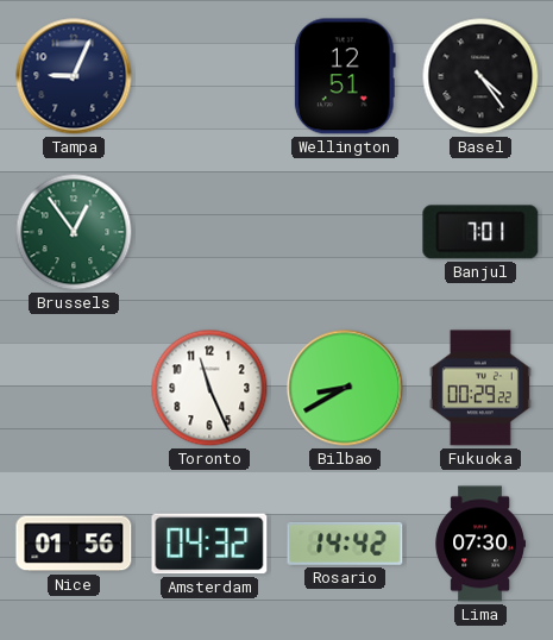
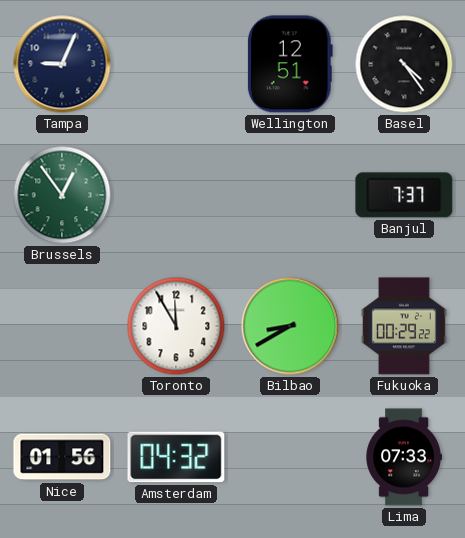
Banjul: 7:01 -> 7:37
Toronto: 11:26 -> 11:55
Rosario: 14:42 -> none
Lima: 07:30 -> 07:33
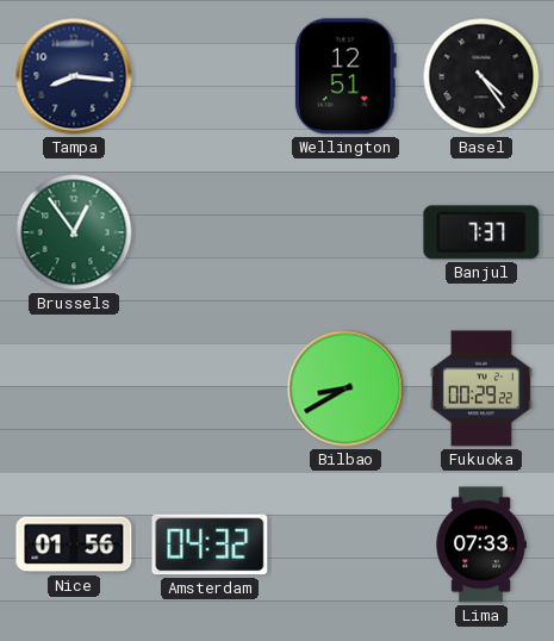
Tampa: 9:04 -> 8:16
Toronto: 11:55 -> none
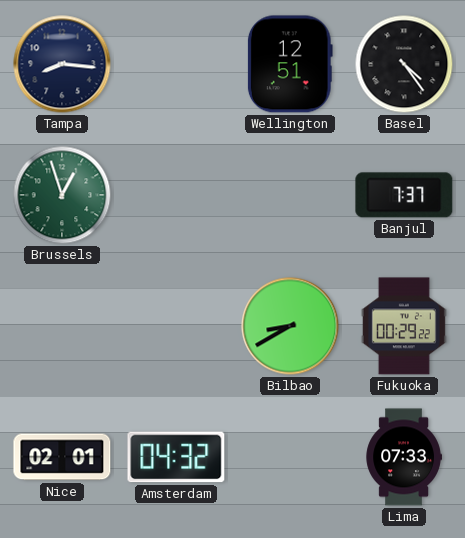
Brussels: 12:54 -> 12:57
Nice: 01:56 -> 02:01
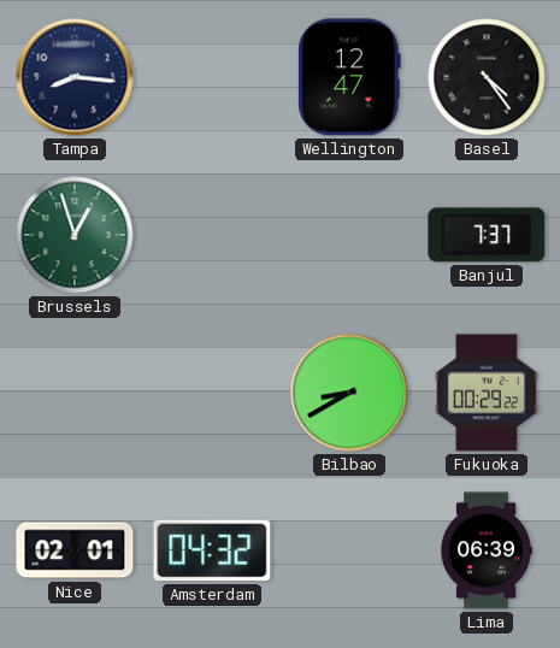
Wellington: 12:51 -> 12:47
Lima: 07:33 -> 06:39
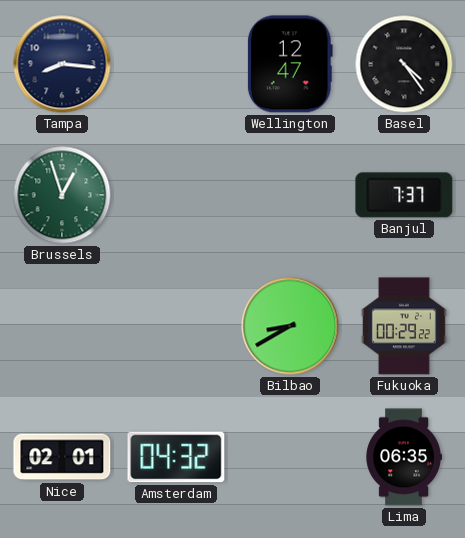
Lima: 06:39 -> 06:35
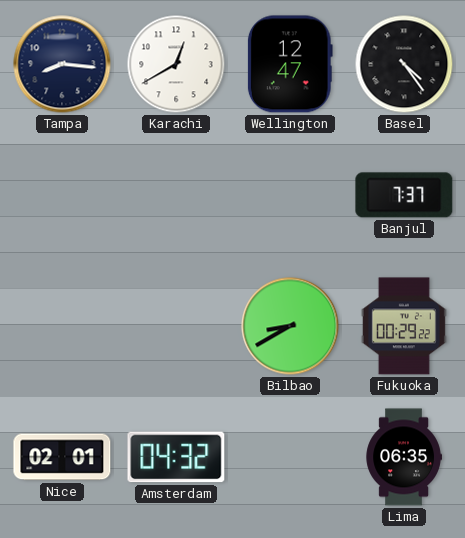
Karachi: none -> 12:40
Brussels: 12:57 -> none
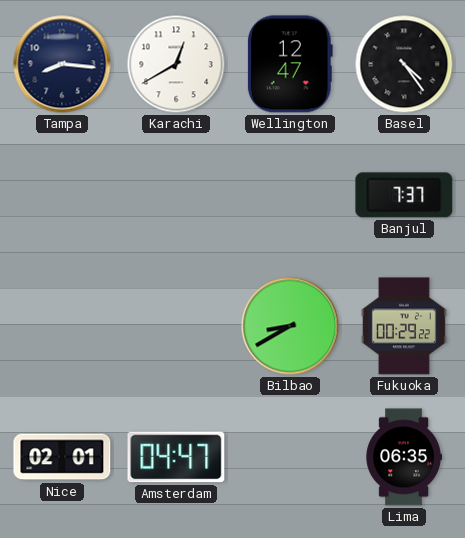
Amsterdam: 04:32 -> 04:47
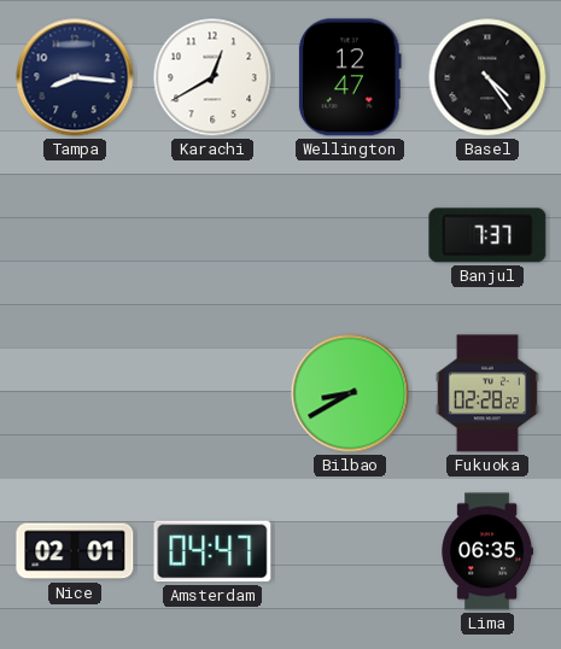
Fukuoka: 00:29 -> 02:28
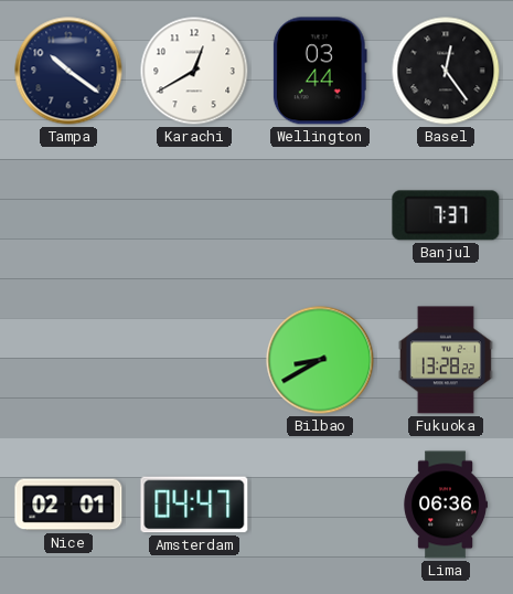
Tampa: 8:16 -> 10:21
Wellington: 12:47 -> 03:44
Basel: 4:24 -> 12:24
Fukuoka: 02:28 -> 13:28
Lima: 06:35 -> 06:36
